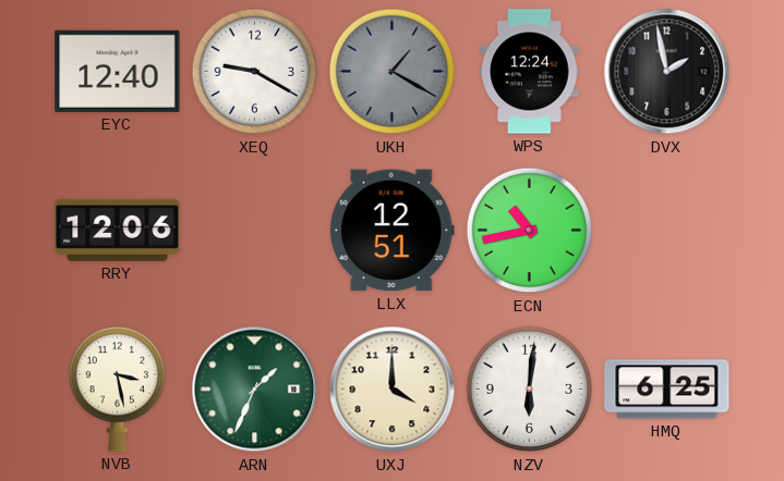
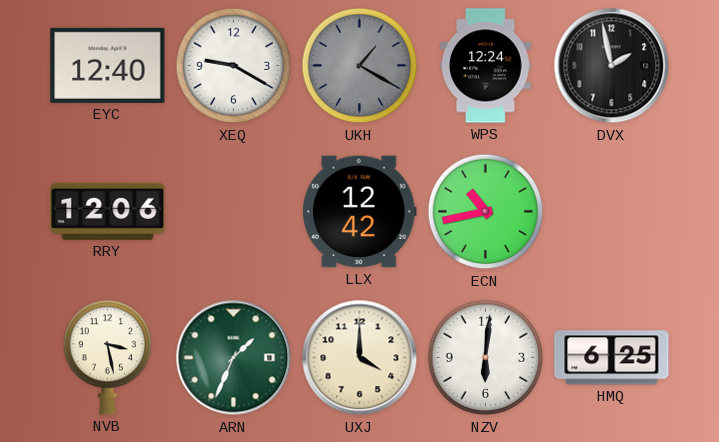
LLX: 12:51 -> 12:42
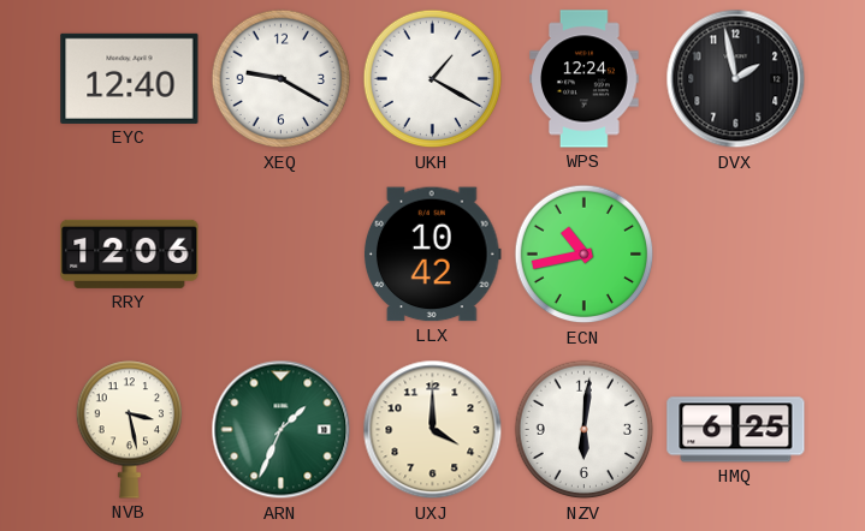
UKH dial: grey -> white
LLX: 12:42 -> 10:42
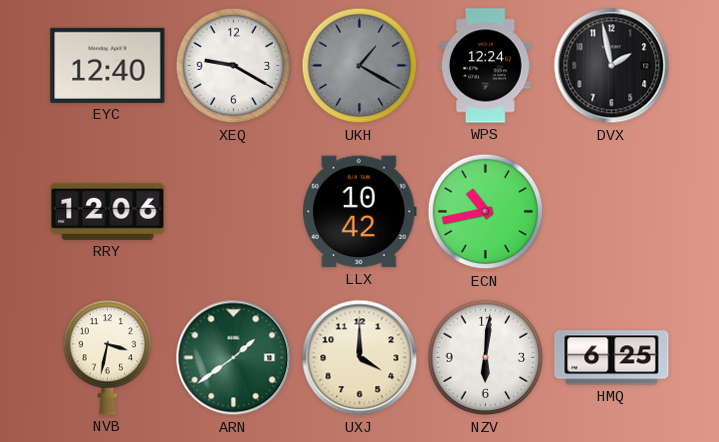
UKH dial: white -> grey
NVB: 3:28 -> 3:32
ARN: 1:34 -> 1:39
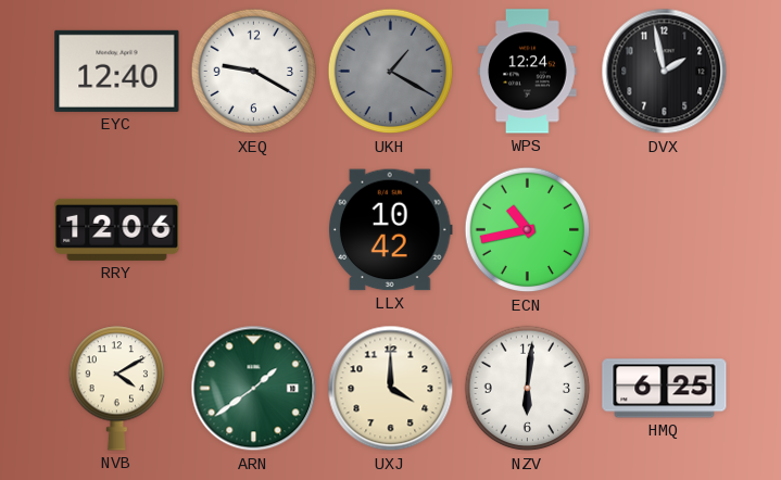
NVB: 3:32 -> 4:10
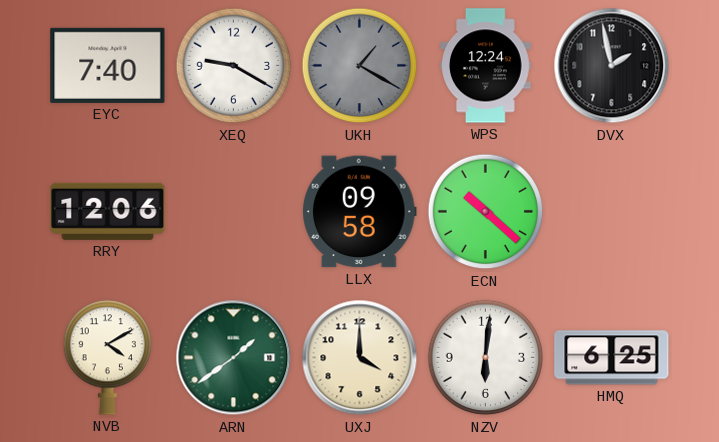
EYC: 12:40 -> 7:40
LLX: 10:42 -> 09:58
ECN: 10:43 -> 10:22
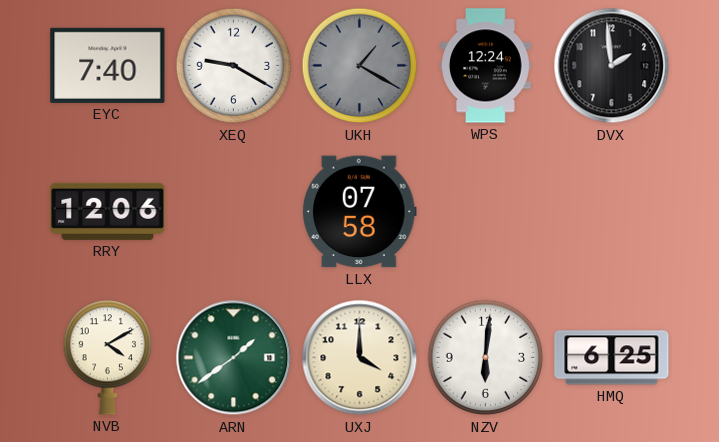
DVX: 1:58 -> 1:59
LLX: 09:58 -> 07:58
ECN: 10:22 -> none
